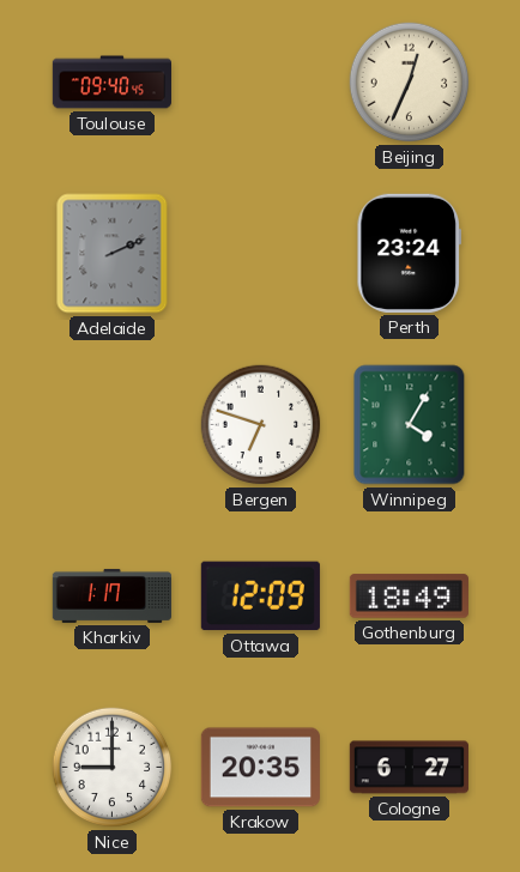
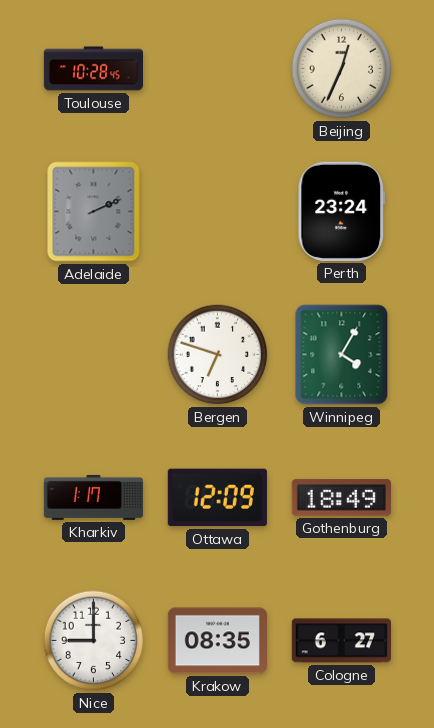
Toulouse: 09:40 -> 10:28
Krakow: 20:35 -> 08:35
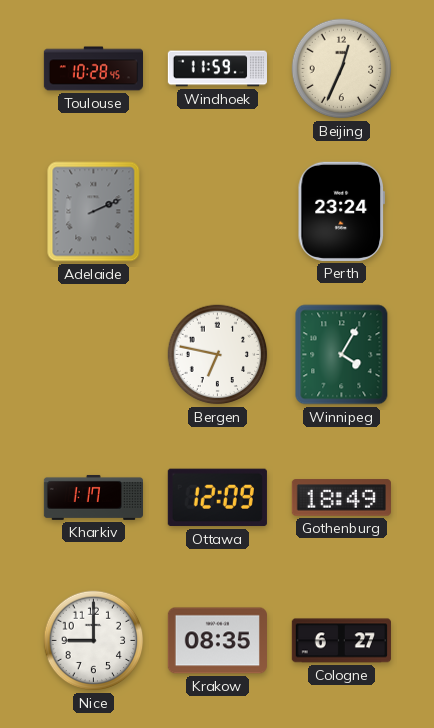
Windhoek: none -> 11:59
Bergen: 6:48 -> 6:47
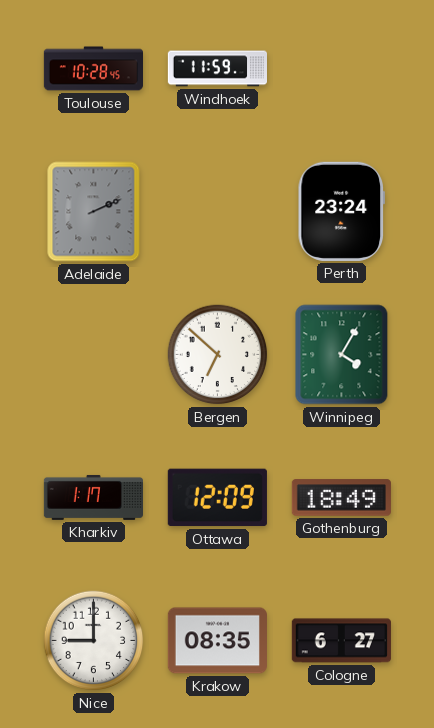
Beijing: 12:34 -> none
Bergen: 6:47 -> 6:52
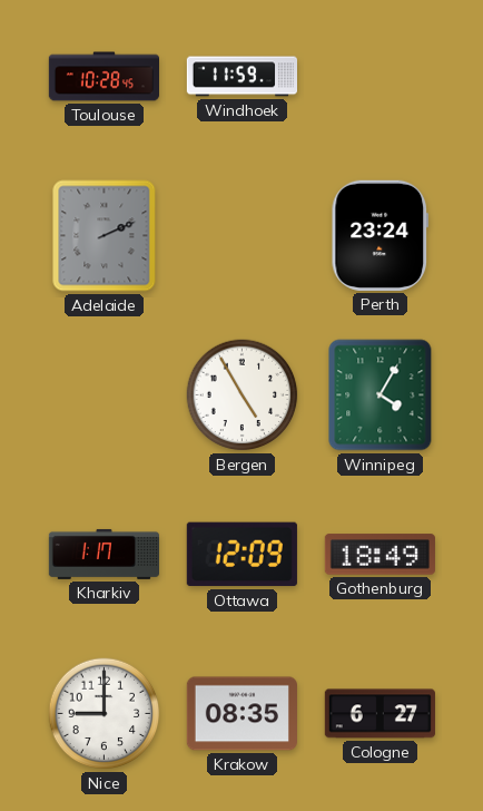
Bergen: 6:52 -> 4:55
